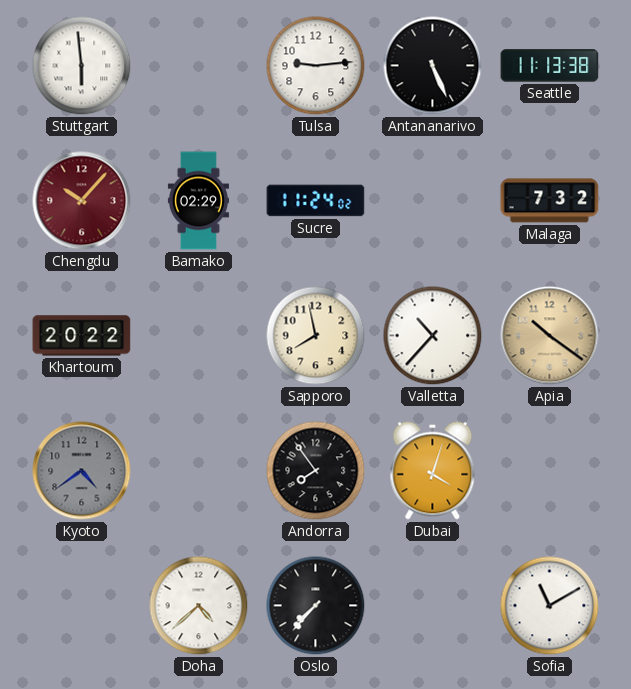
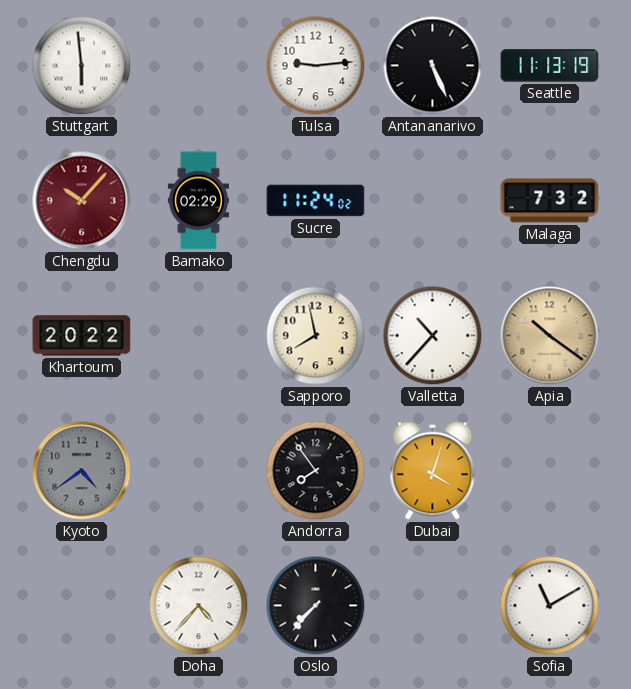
Seattle: 11:13:38 -> 11:13:19
Doha: 4:38 -> 4:37
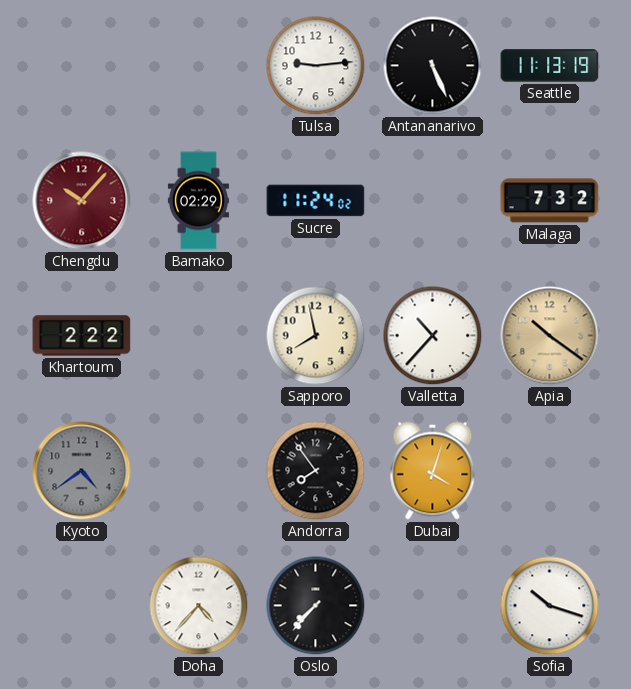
Stuttgart: 5:59 -> none
Khartoum: 20:22 -> 2:22
Sofia: 11:10 -> 10:18
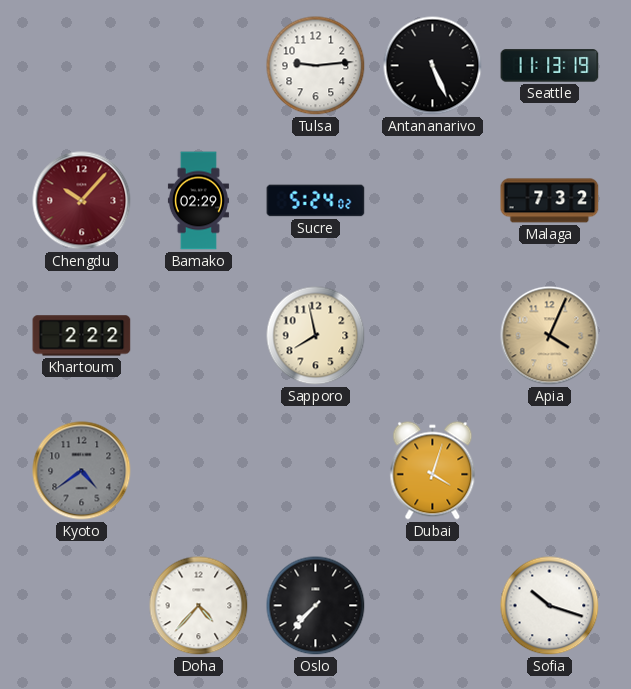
Sucre: 11:24 -> 5:24
Valletta: 10:37 -> none
Apia: 10:21 -> 4:04
Andorra: 7:54 -> none
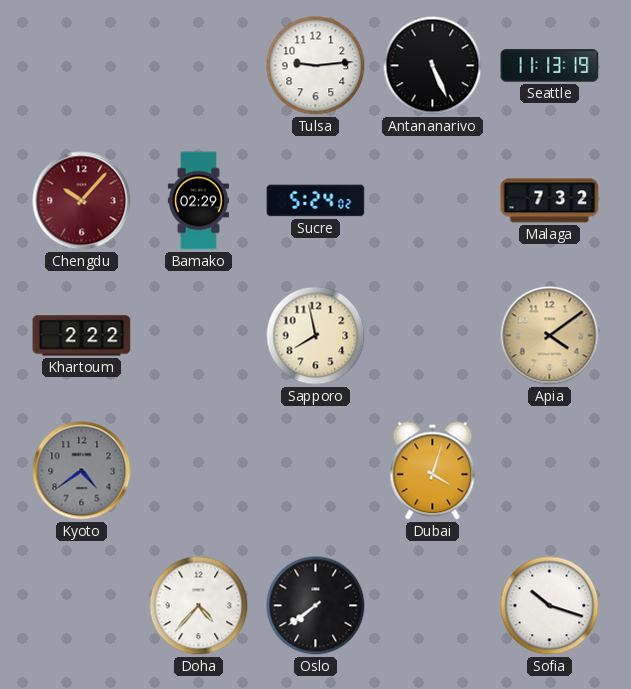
Apia: 4:04 -> 4:09
Oslo: 7:37 -> 7:39
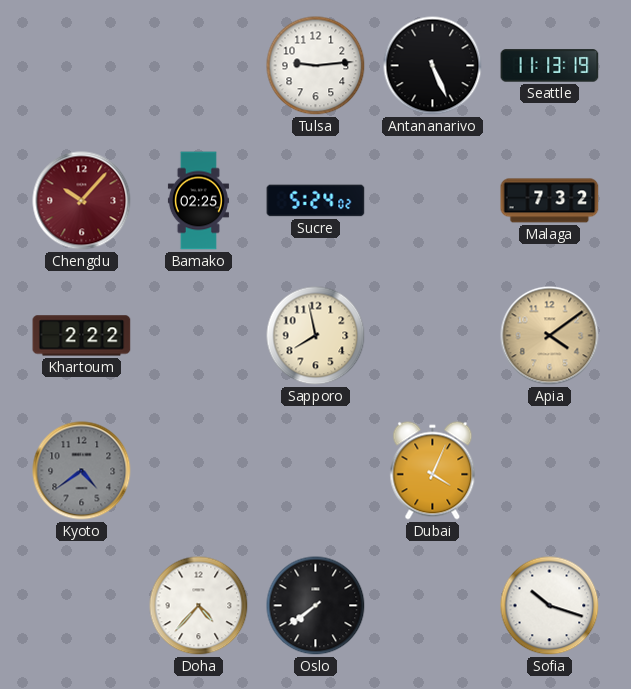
Bamako: 02:29 -> 02:25
Dubai: 4:03 -> 4:04
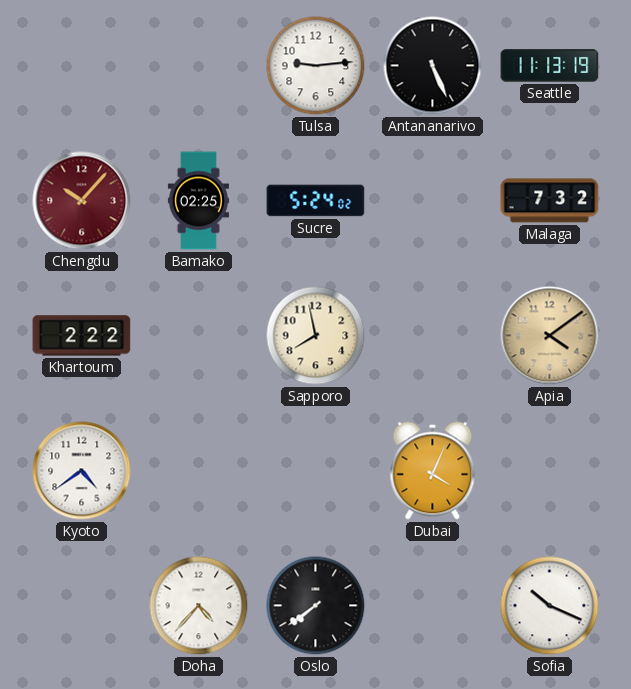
Kyoto dial: grey -> white
Sofia: 10:18 -> 10:19
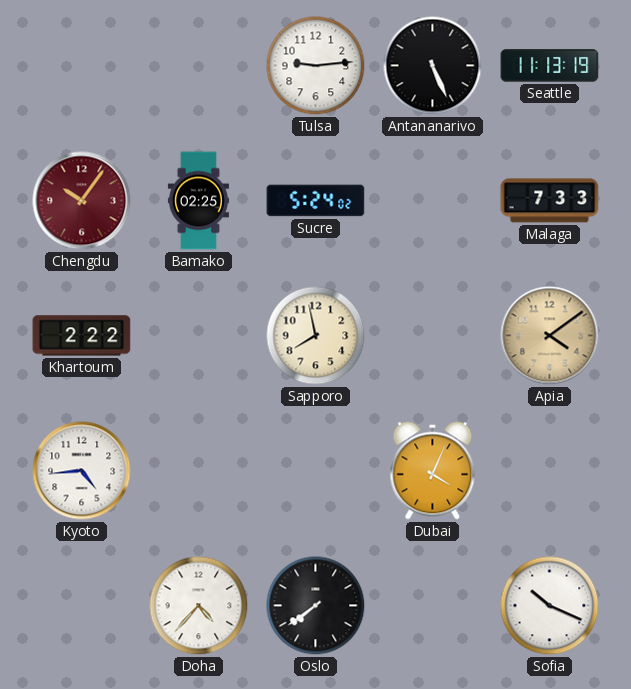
Chengdu: 10:07 -> 10:06
Malaga: 7:32 -> 7:33
Kyoto: 4:39 -> 4:44
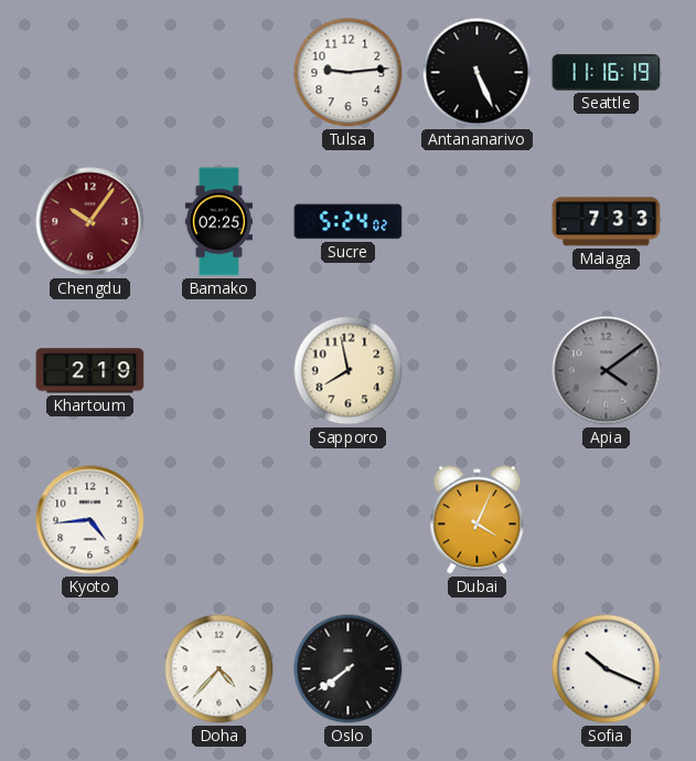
Seattle: 11:13 -> 11:16
Khartoum: 2:22 -> 2:19
Apia dial: champagne -> grey
